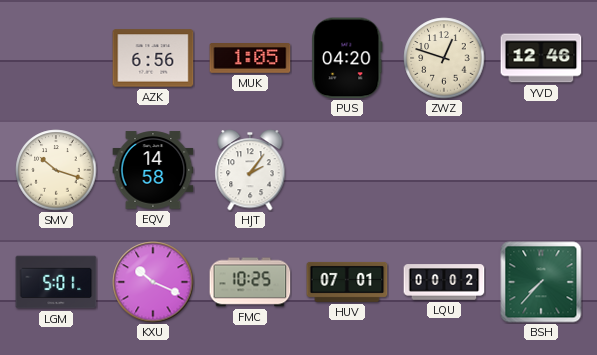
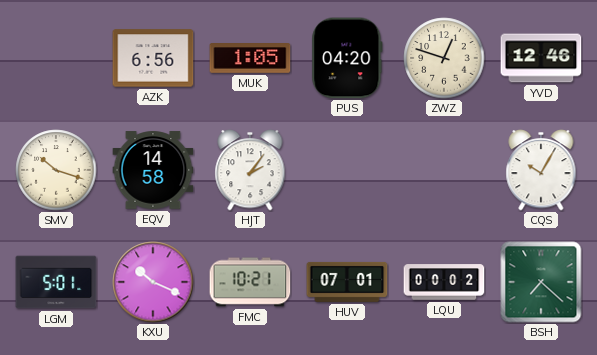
CQS: none -> 10:05
FMC: 10:25 -> 10:21
BSH: 7:37 -> 7:22
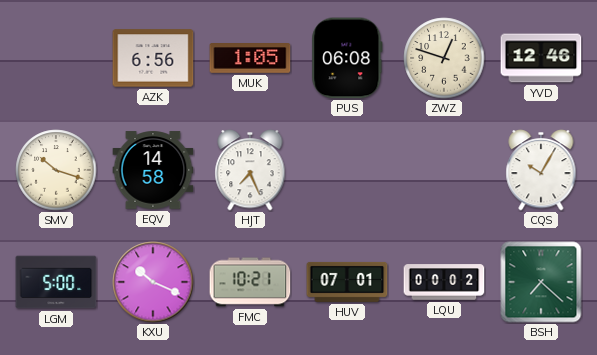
PUS: 04:20 -> 06:08
HJT: 2:06 -> 7:26
LGM: 5:01 -> 5:00
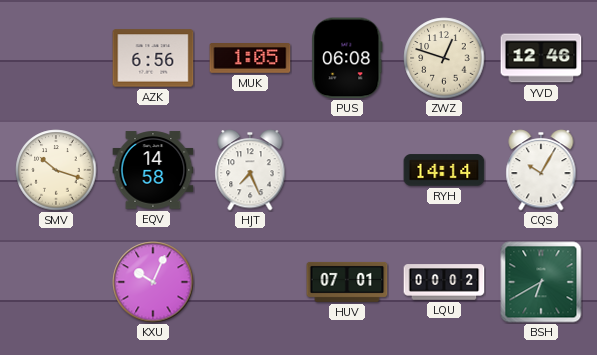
RYH: none -> 14:14
LGM: 5:00 -> none
KXU: 10:19 -> 10:04
FMC: 10:21 -> none
BSH: 7:22 -> 6:40
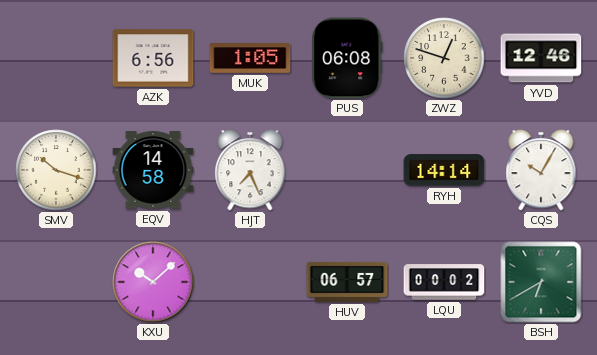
KXU: 10:04 -> 10:08
HUV: 07:01 -> 06:57
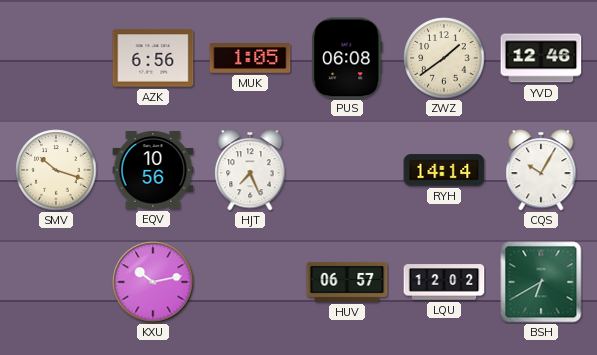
ZWZ: 12:48 -> 1:39
EQV: 14:58 -> 10:56
KXU: 10:08 -> 10:13
LQU: 00:02 -> 12:02
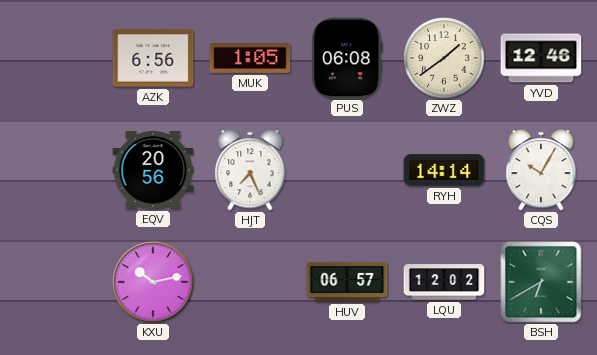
SMV: 10:18 -> none
EQV: 10:56 -> 20:56
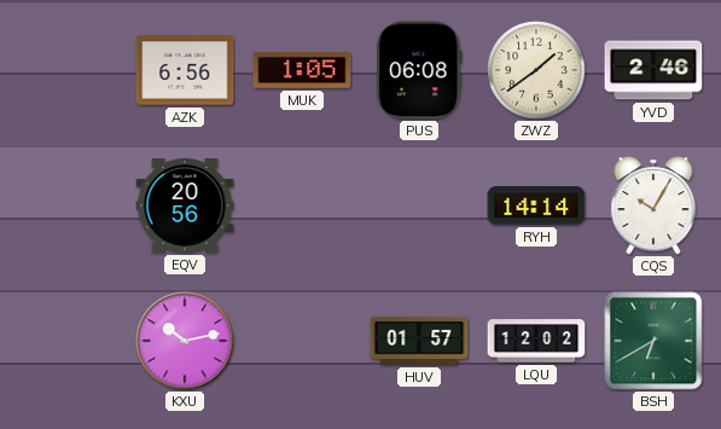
YVD: 12:46 -> 2:46
HJT: 7:26 -> none
HUV: 06:57 -> 01:57
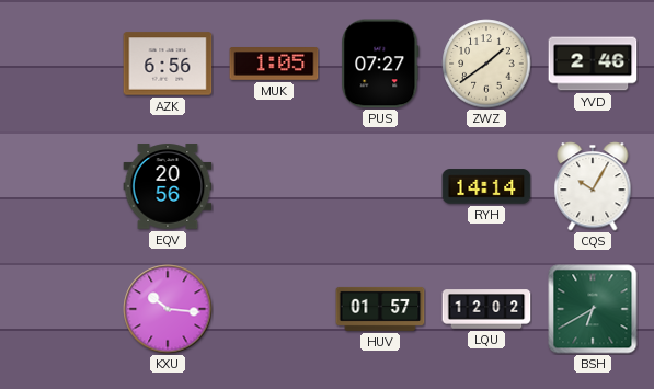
PUS: 06:08 -> 07:27
KXU: 10:13 -> 10:16
